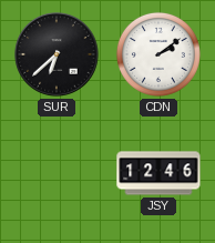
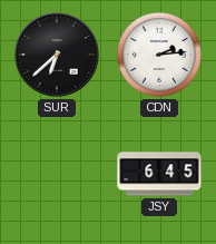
CDN: 2:09 -> 2:14
JSY: 12:46 -> 6:45
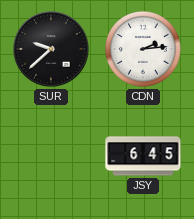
SUR: 6:38 -> 9:38
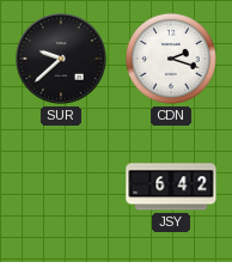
CDN: 2:14 -> 2:18
JSY: 6:45 -> 6:42
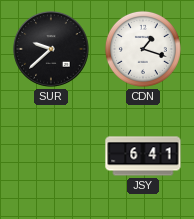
CDN: 2:18 -> 1:18
JSY: 6:42 -> 6:41
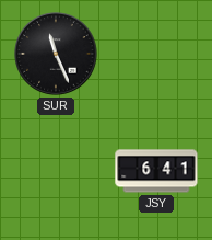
SUR: 9:38 -> 11:26
CDN: 1:18 -> none
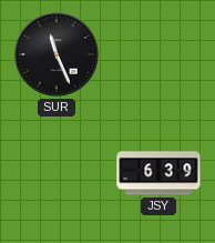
JSY: 6:41 -> 6:39
